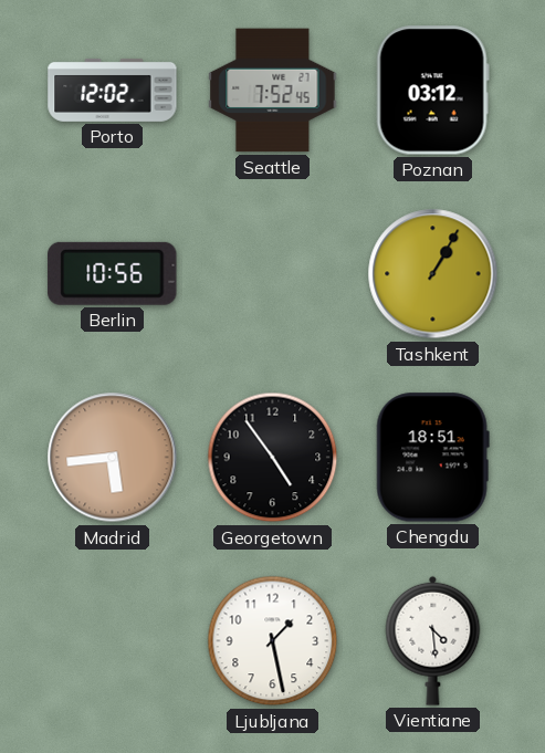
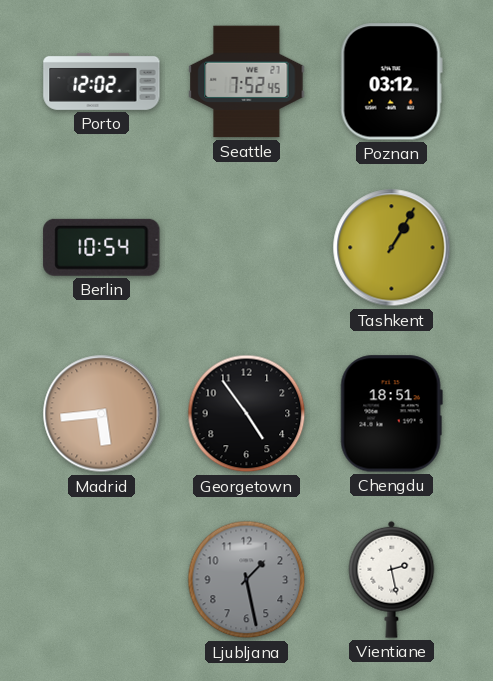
Berlin: 10:56 -> 10:54
Ljubljana dial: white -> grey
Vientiane: 4:29 -> 2:28
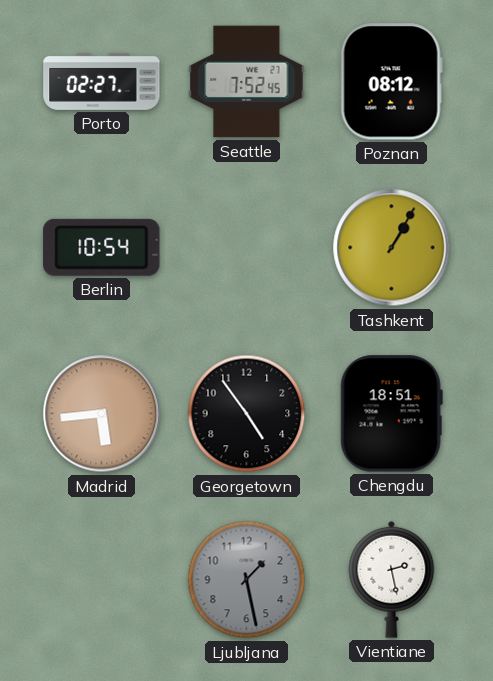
Porto: 12:02 -> 02:27
Poznan: 03:12 -> 08:12
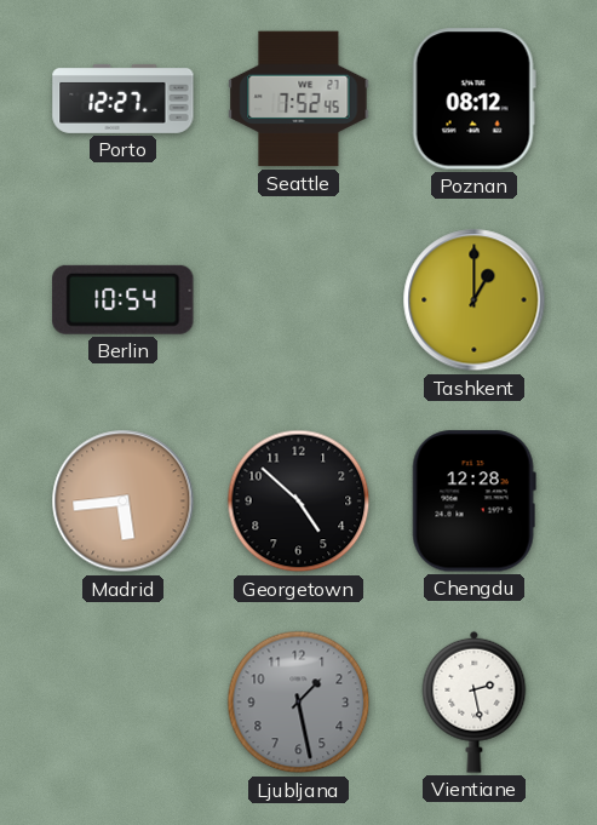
Porto: 02:27 -> 12:27
Tashkent: 1:05 -> 1:00
Georgetown: 4:54 -> 4:52
Chengdu: 18:51 -> 12:28
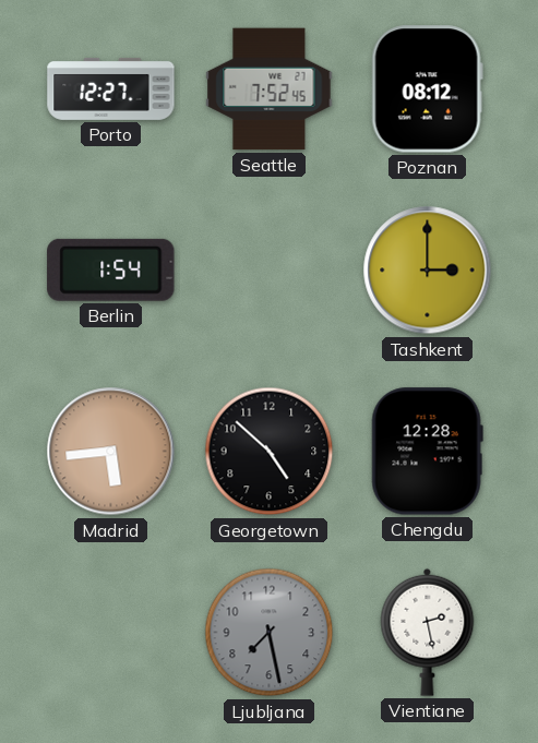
Berlin: 10:54 -> 1:54
Tashkent: 1:00 -> 3:00
Ljubljana: 1:28 -> 7:28
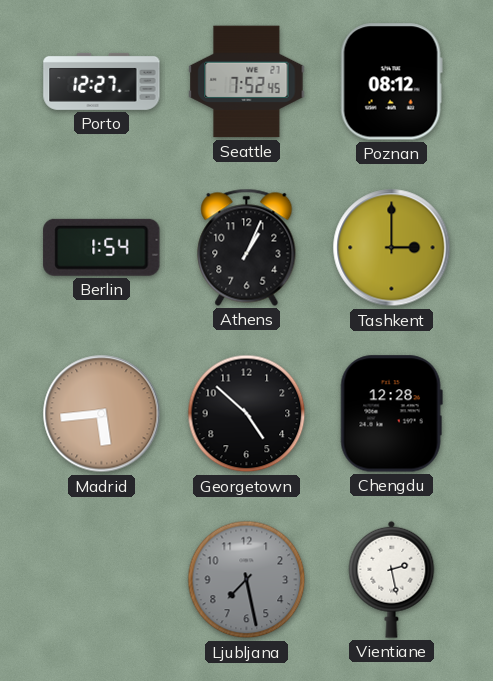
Athens: none -> 1:04
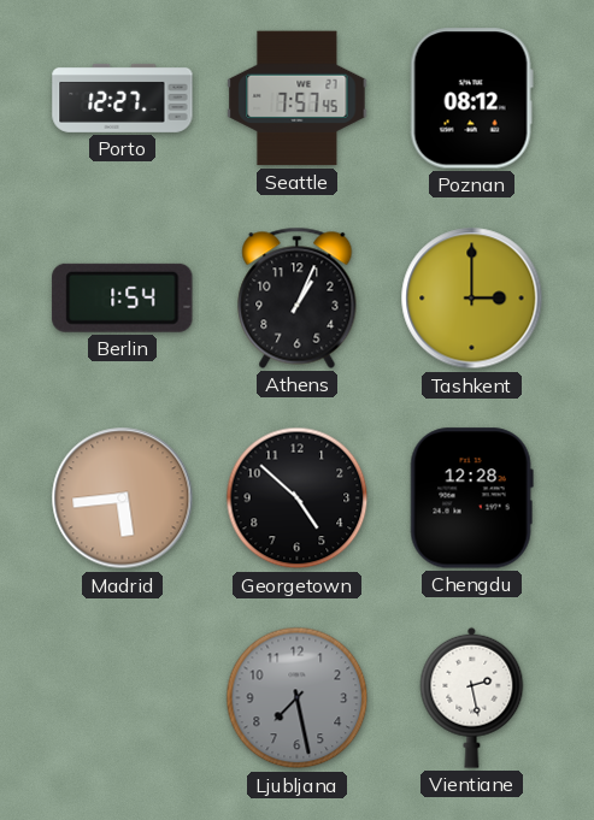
Seattle: 7:52 -> 7:57
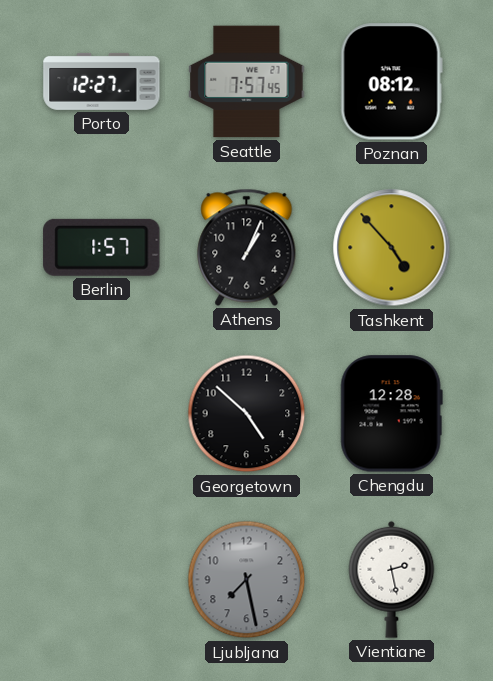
Berlin: 1:54 -> 1:57
Tashkent: 3:00 -> 4:53
Madrid: 5:44 -> none
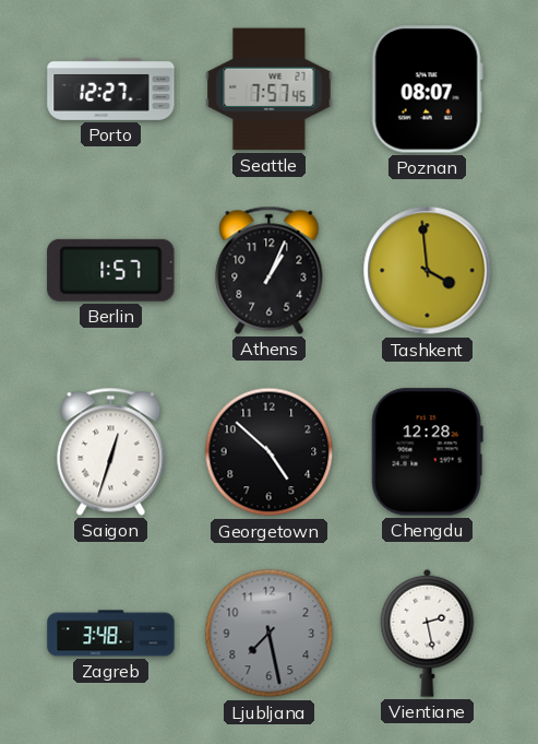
Poznan: 08:12 -> 08:07
Tashkent: 4:53 -> 3:59
Saigon: none -> 12:33
Zagreb: none -> 3:48
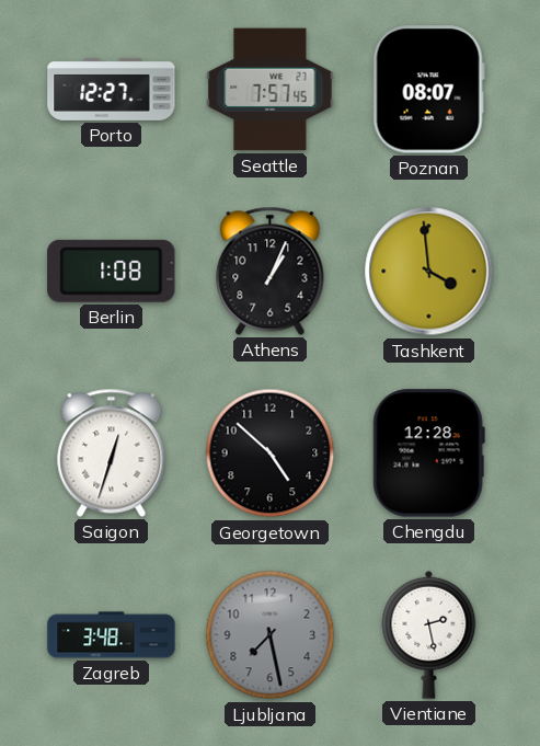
Berlin: 1:57 -> 1:08
